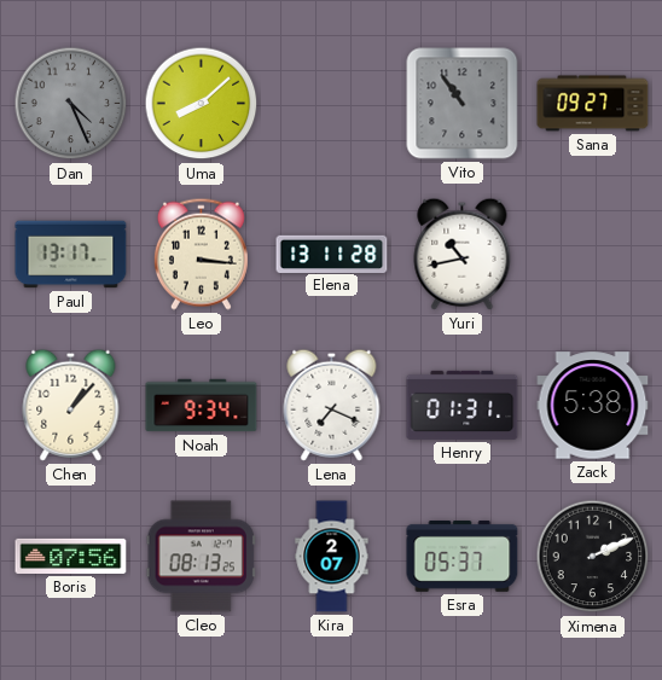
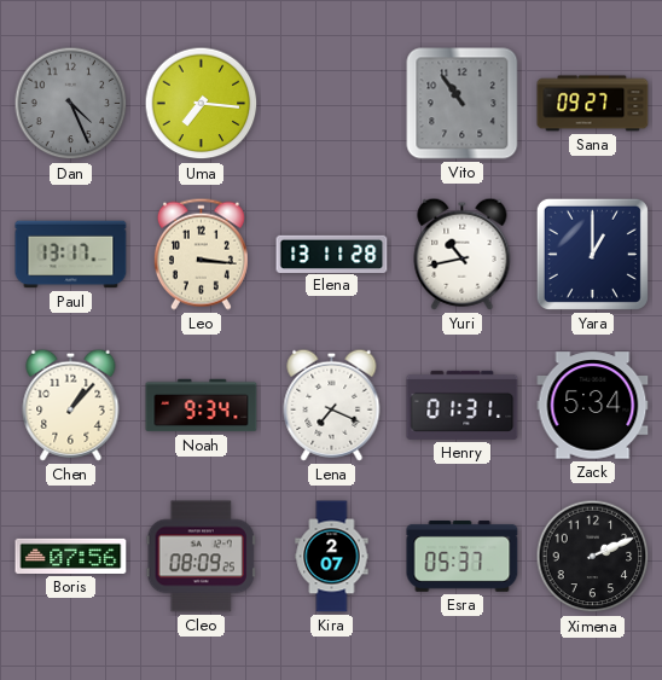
Uma: 8:08 -> 7:16
Yara: none -> 1:00
Zack: 5:38 -> 5:34
Cleo: 08:13 -> 08:09
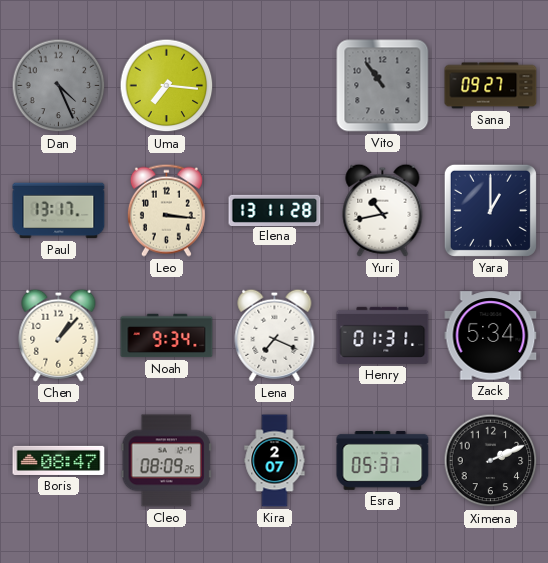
Boris: 07:56 -> 08:47
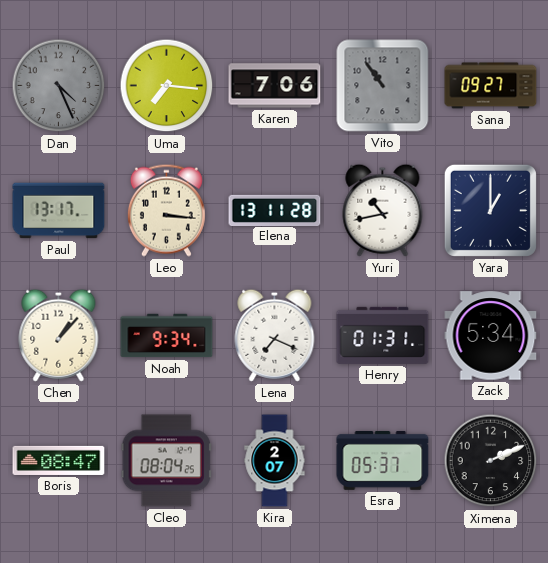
Karen: none -> 7:06
Cleo: 08:09 -> 08:04
